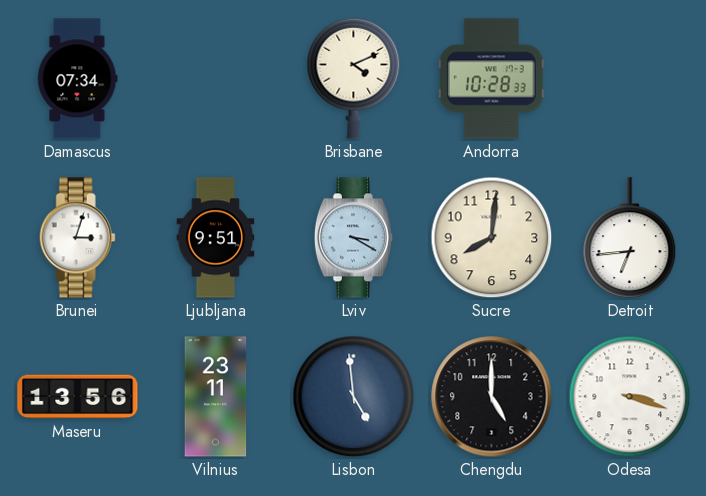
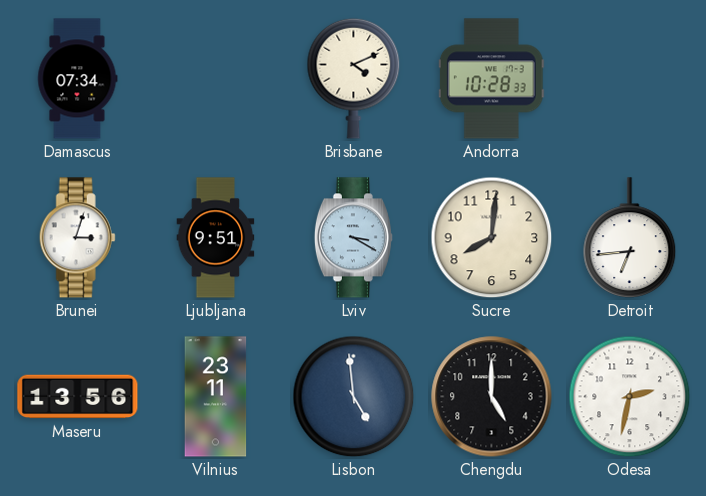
Odesa: 3:18 -> 2:32
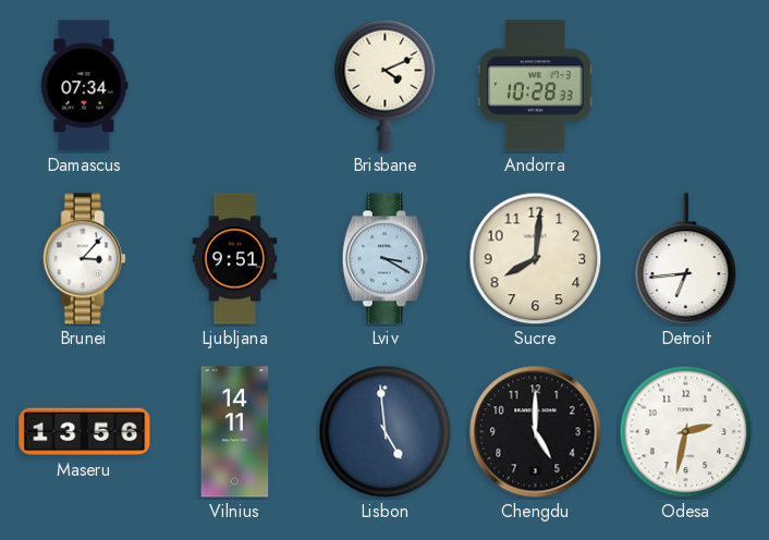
Brunei: 3:03 -> 3:07
Vilnius: 23:11 -> 14:11
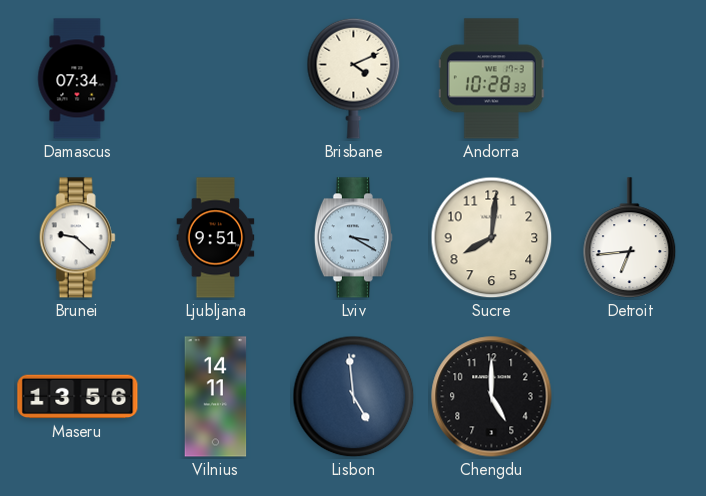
Brunei: 3:07 -> 9:22
Odesa: 2:32 -> none
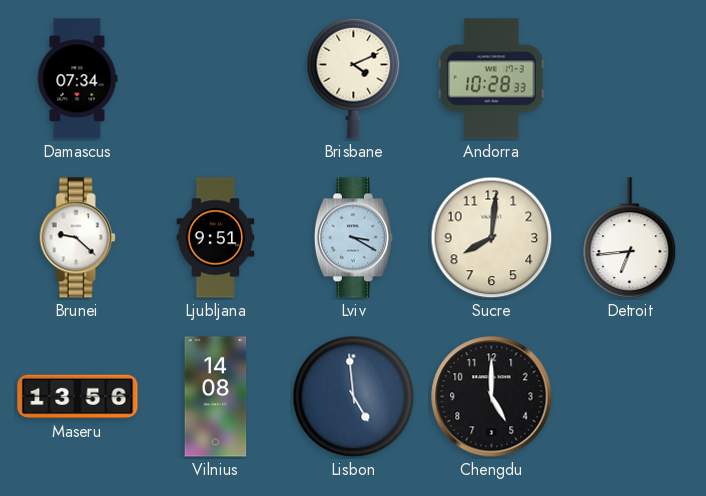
Vilnius: 14:11 -> 14:08
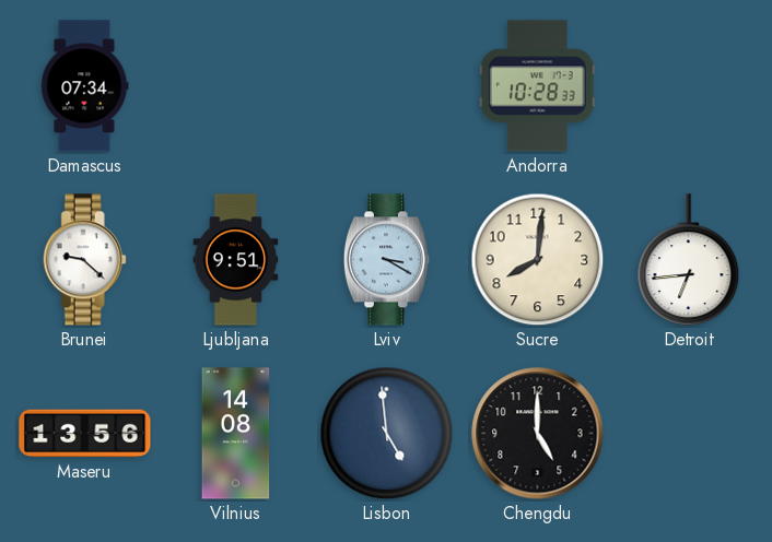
Brisbane: 4:11 -> none
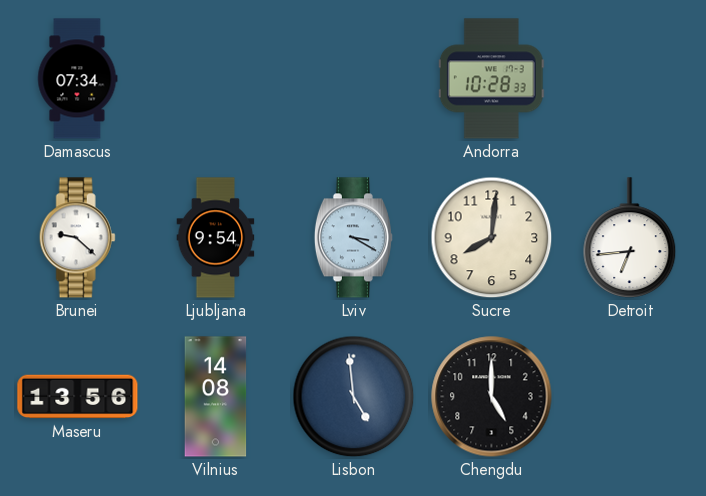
Ljubljana: 9:51 -> 9:54
